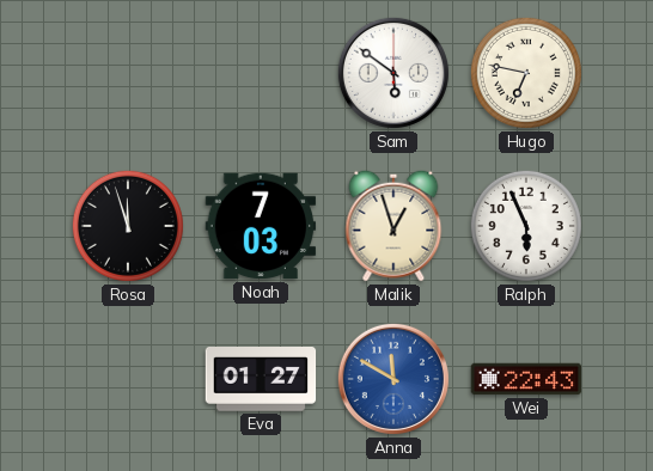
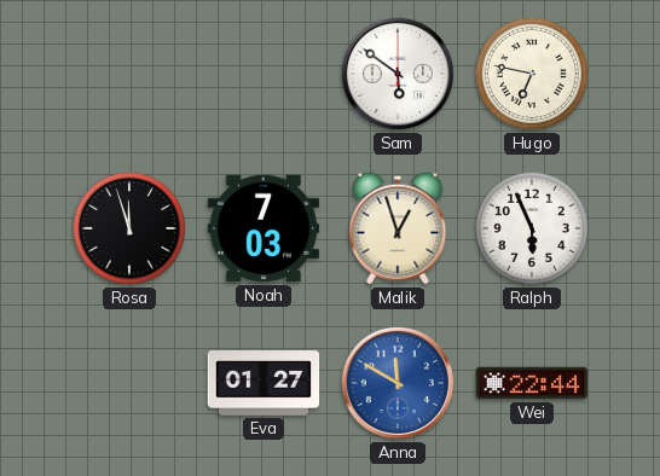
Wei: 22:43 -> 22:44
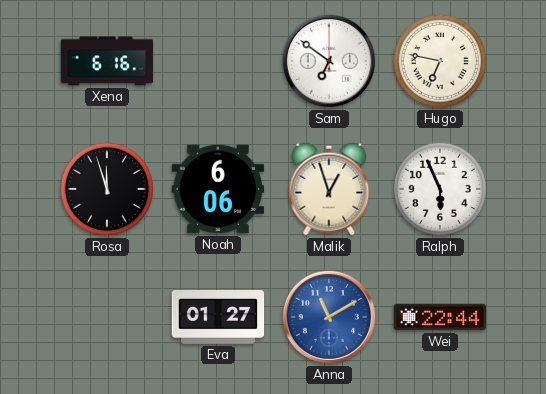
Xena: none -> 6:16
Sam: 5:51 -> 6:51
Noah: 7:03 -> 6:06
Anna: 11:50 -> 11:10
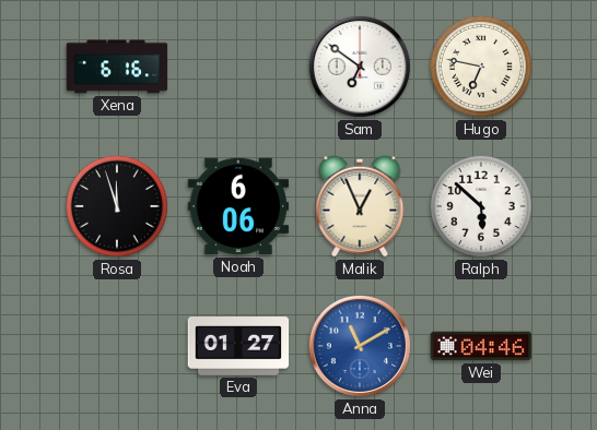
Malik: 12:57 -> 12:56
Ralph: 5:56 -> 5:52
Wei: 22:44 -> 04:46
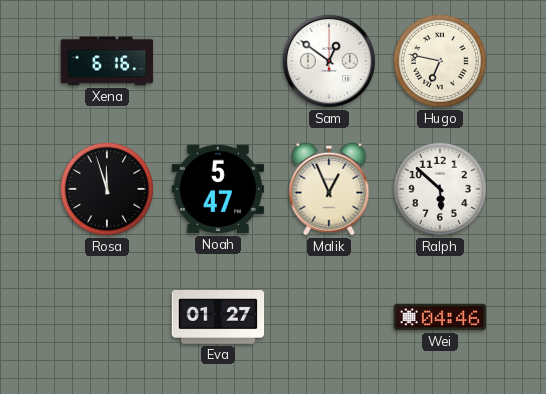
Sam: 6:51 -> 12:51
Noah: 6:06 -> 5:47
Anna: 11:10 -> none
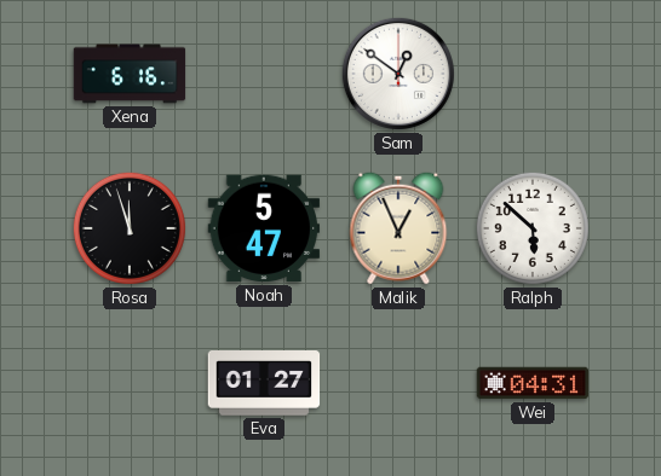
Hugo: 6:47 -> none
Wei: 04:46 -> 04:31
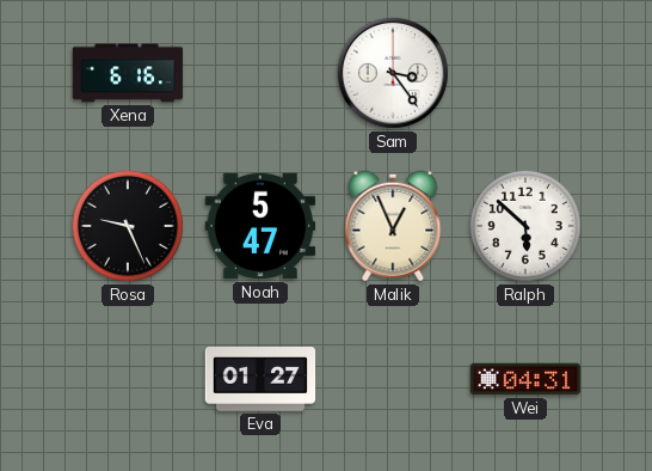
Sam: 12:51 -> 3:24
Rosa: 11:57 -> 9:26
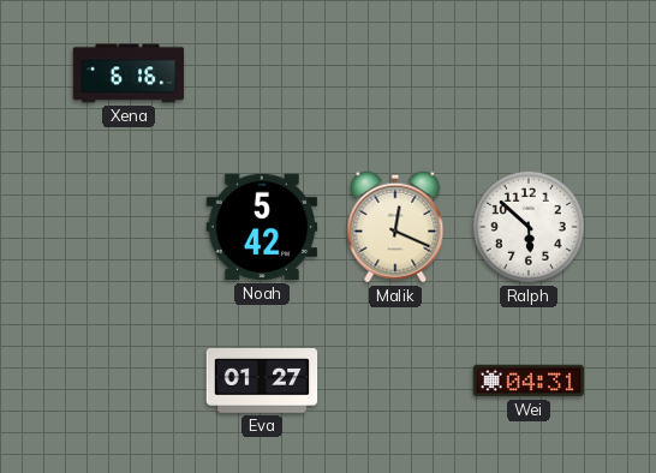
Sam: 3:24 -> none
Rosa: 9:26 -> none
Noah: 5:47 -> 5:42
Malik: 12:56 -> 12:19
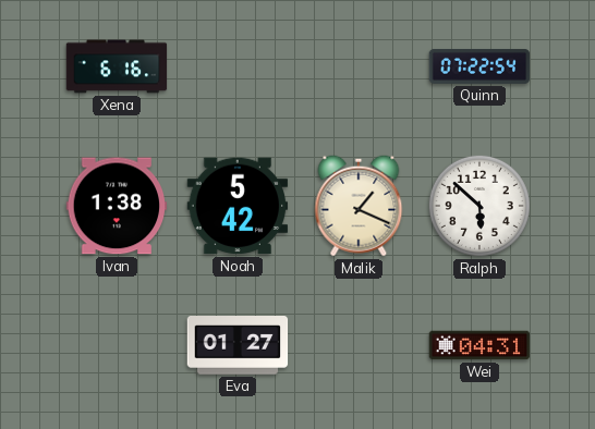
Quinn: none -> 07:22
Ivan: none -> 1:38
Malik: 12:19 -> 1:19
